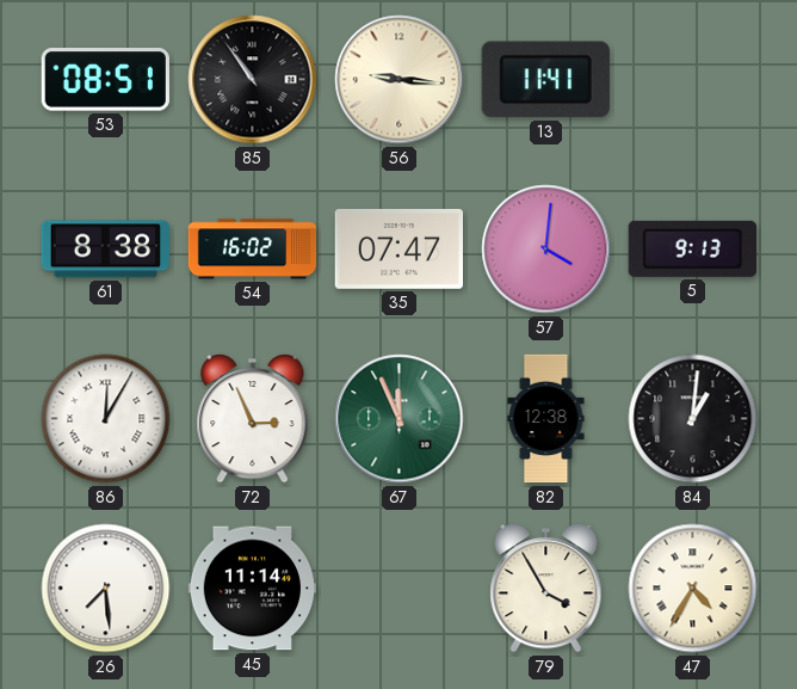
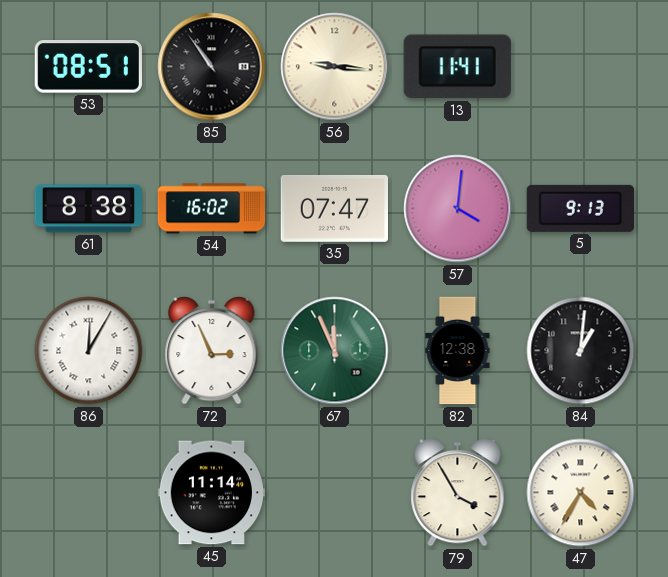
26: 7:29 -> none
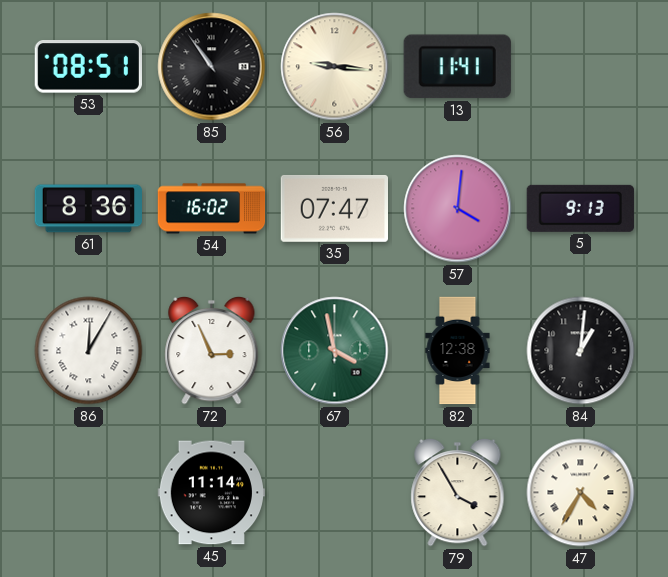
61: 8:38 -> 8:36
67: 11:56 -> 3:58
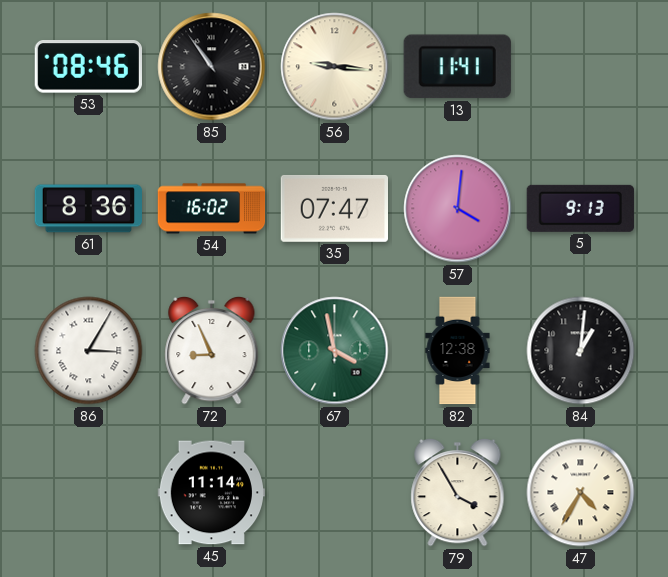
53: 08:51 -> 08:46
86: 12:05 -> 3:05
72: 2:56 -> 8:56
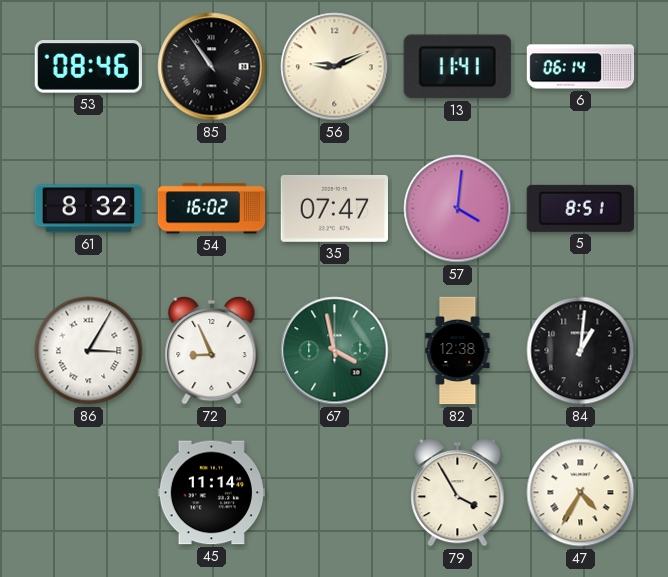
56: 9:16 -> 9:11
6: none -> 06:14
61: 8:36 -> 8:32
5: 9:13 -> 8:51
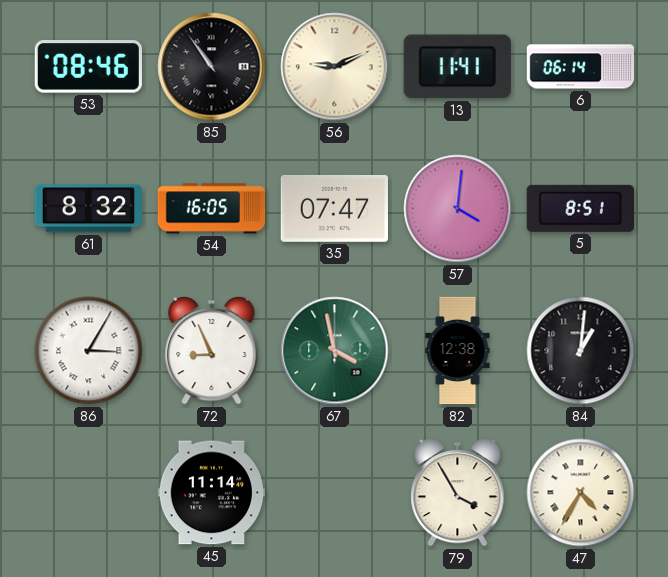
54: 16:02 -> 16:05
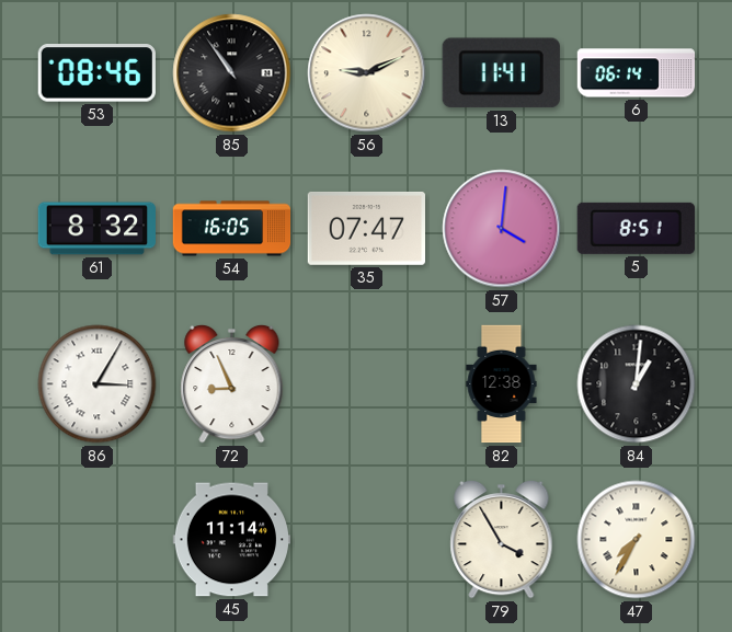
67: 3:58 -> none
47: 4:35 -> 7:35
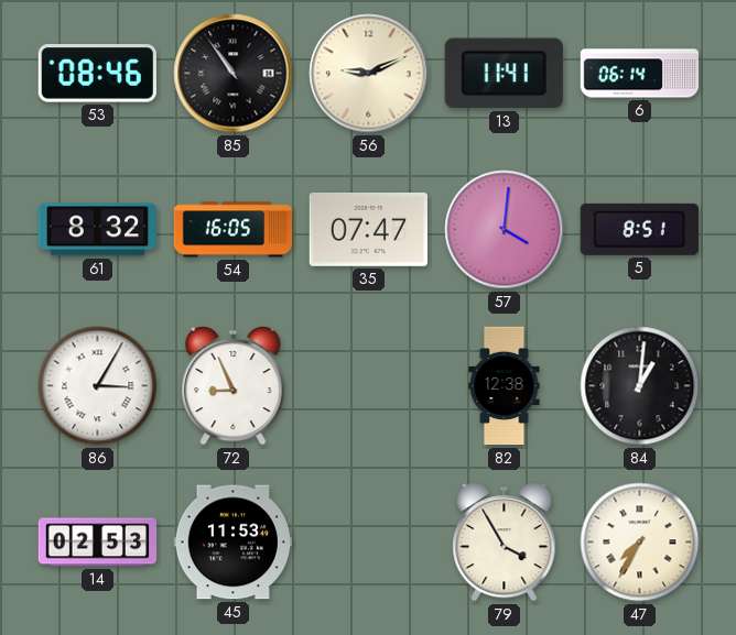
14: none -> 02:53
45: 11:14 -> 11:53
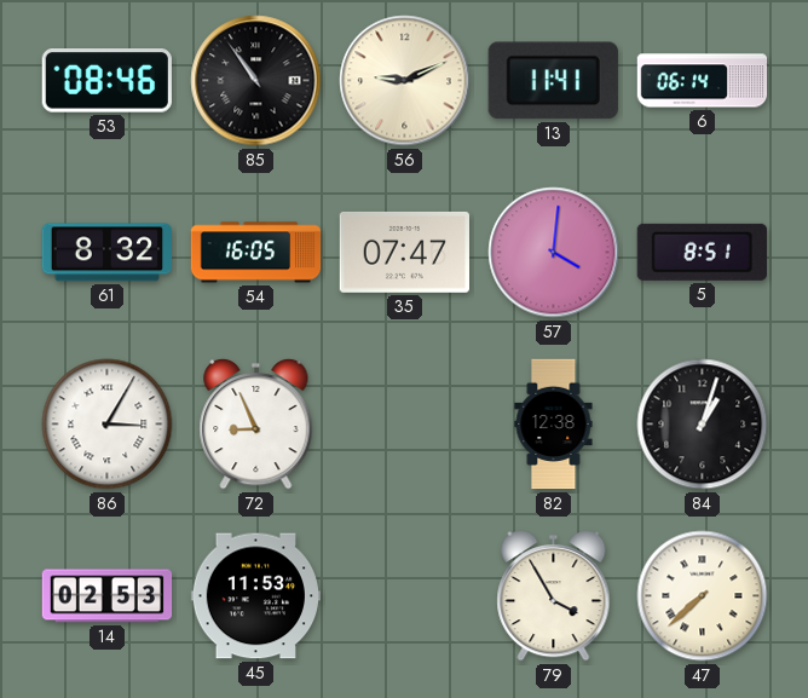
84: 1:01 -> 1:03
47: 7:35 -> 7:38
